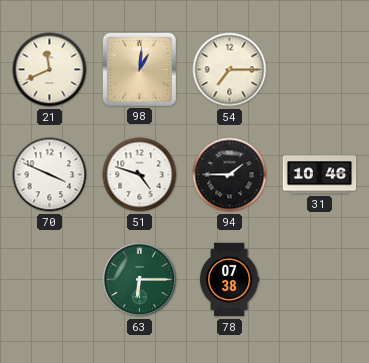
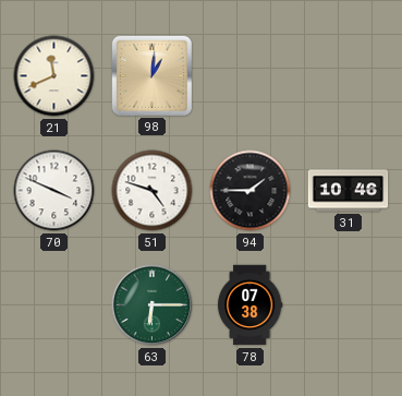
54: 7:15 -> none
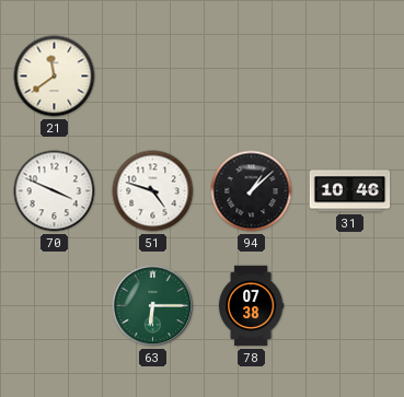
21: 11:41 -> 11:39
98: 1:01 -> none
94: 1:45 -> 1:08
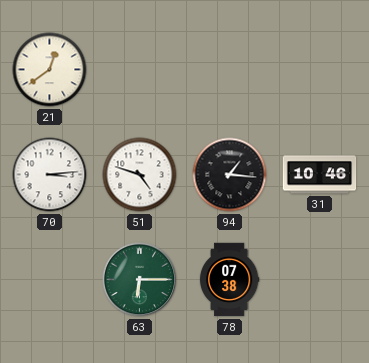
21: 11:39 -> 12:39
70: 3:49 -> 3:14
94: 1:08 -> 1:16
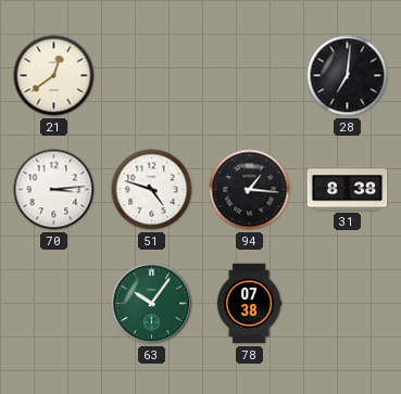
28: none -> 7:01
31: 10:46 -> 8:38
63: 6:15 -> 10:06
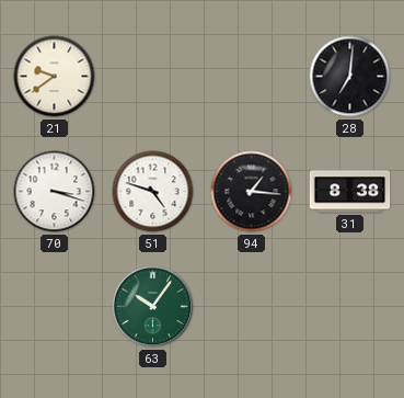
21: 12:39 -> 9:39
70: 3:14 -> 3:18
78: 07:38 -> none
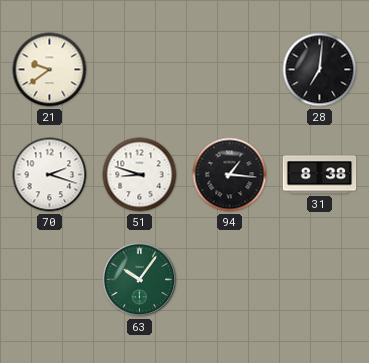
70: 3:18 -> 2:18
51: 4:48 -> 8:48
